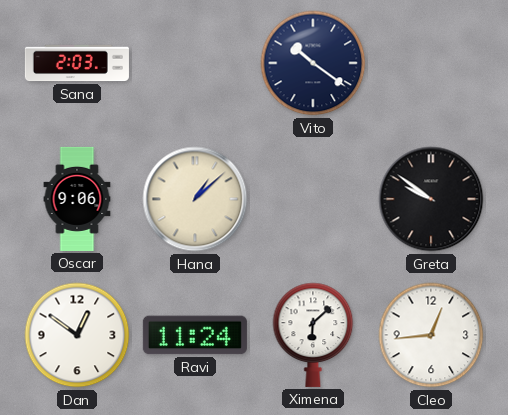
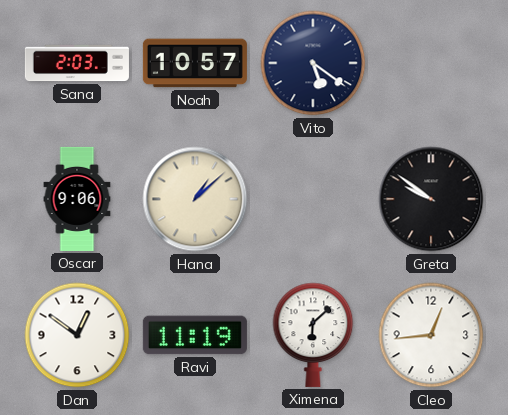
Noah: none -> 10:57
Vito: 10:21 -> 5:21
Ravi: 11:24 -> 11:19
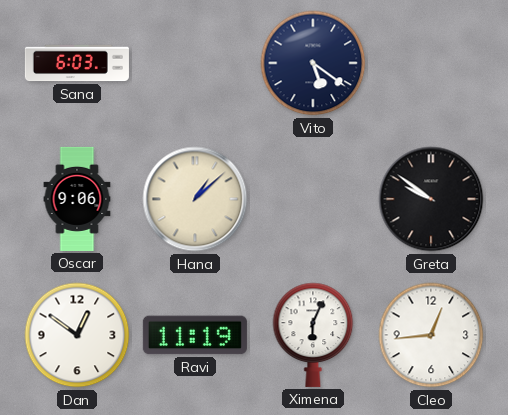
Sana: 2:03 -> 6:03
Noah: 10:57 -> none
Ximena: 6:08 -> 6:04
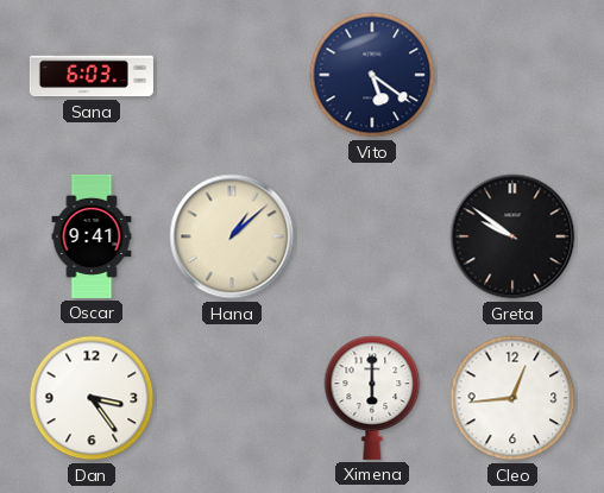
Oscar: 9:06 -> 9:41
Dan: 12:51 -> 3:24
Ravi: 11:19 -> none
Ximena: 6:04 -> 6:00
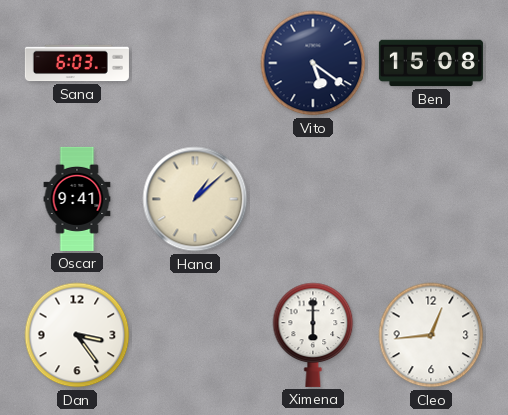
Ben: none -> 15:08
Greta: 9:51 -> none
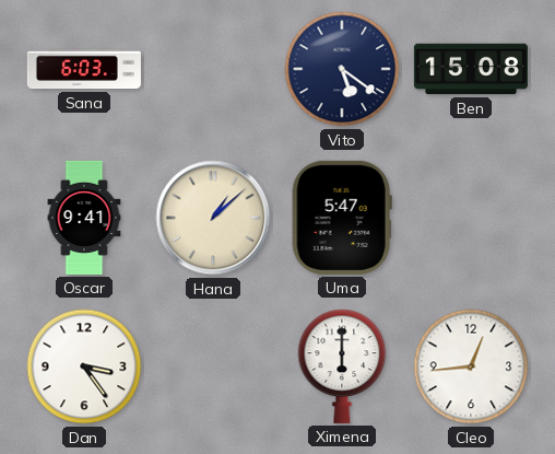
Uma: none -> 5:47
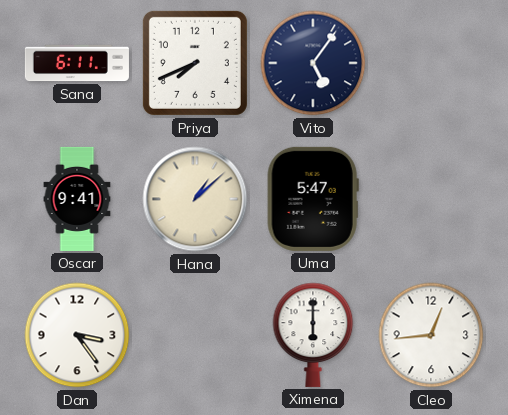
Sana: 6:03 -> 6:11
Priya: none -> 7:41
Vito: 5:21 -> 5:06
Ben: 15:08 -> none
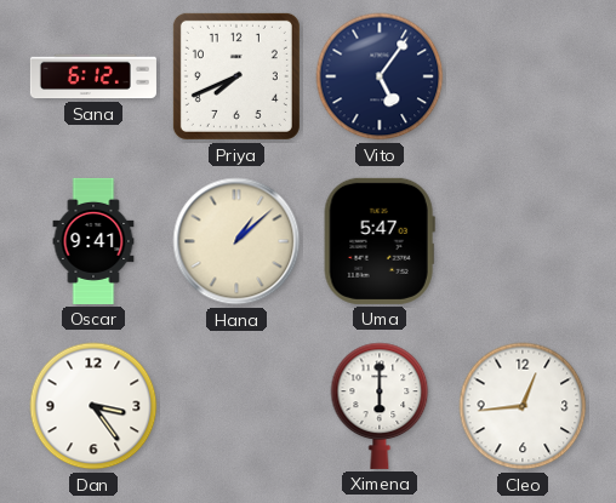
Sana: 6:11 -> 6:12
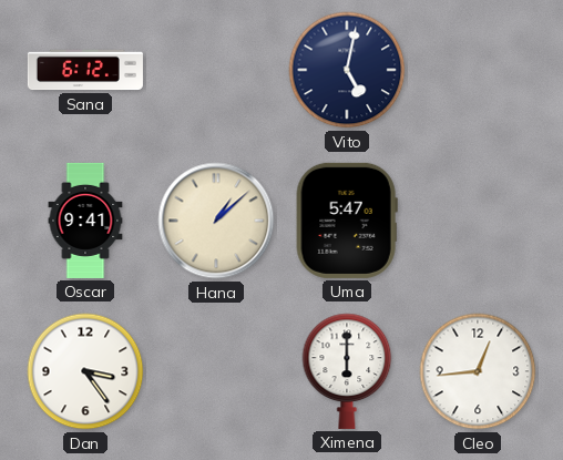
Priya: 7:41 -> none
Vito: 5:06 -> 5:02
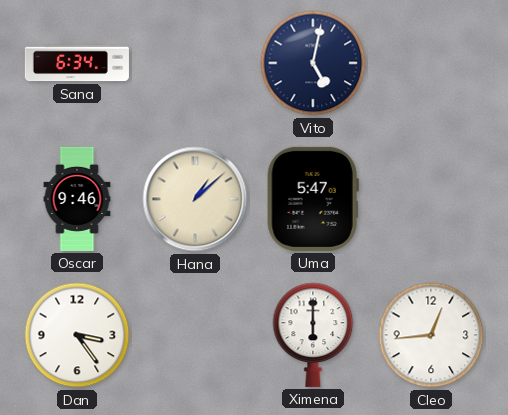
Sana: 6:12 -> 6:34
Oscar: 9:41 -> 9:46
